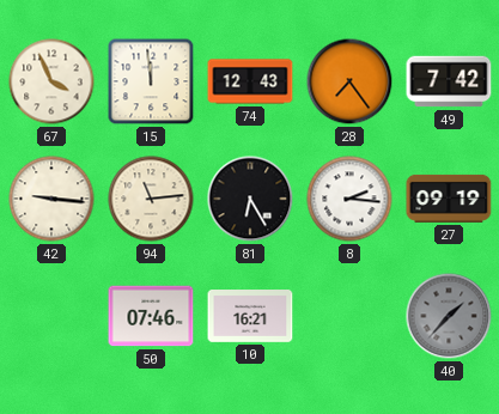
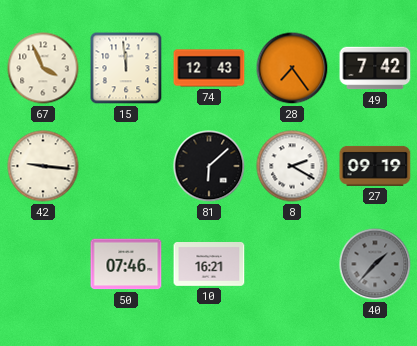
94: 11:14 -> none
81: 6:25 -> 6:08
8: 2:16 -> 2:20
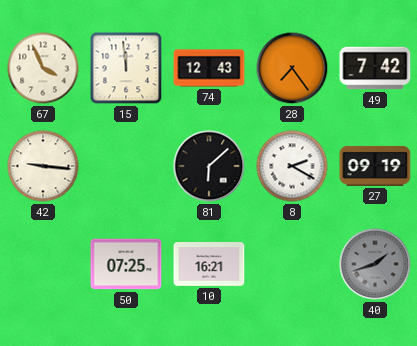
50: 07:46 -> 07:25
40: 1:37 -> 1:42
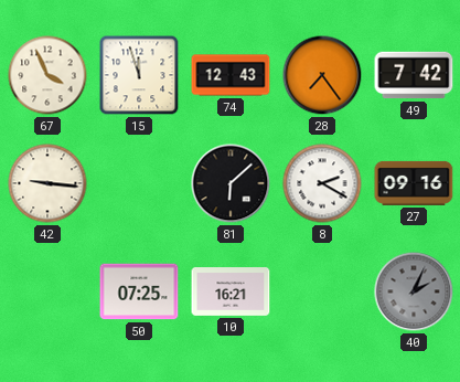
15: 11:59 -> 11:57
27: 09:19 -> 09:16
40: 1:42 -> 2:04
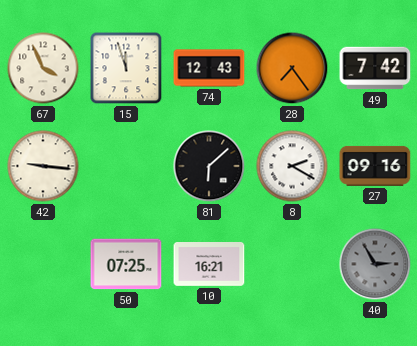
40: 2:04 -> 2:55
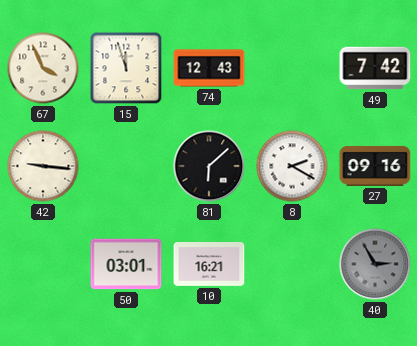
28: 7:24 -> none
50: 07:25 -> 03:01
